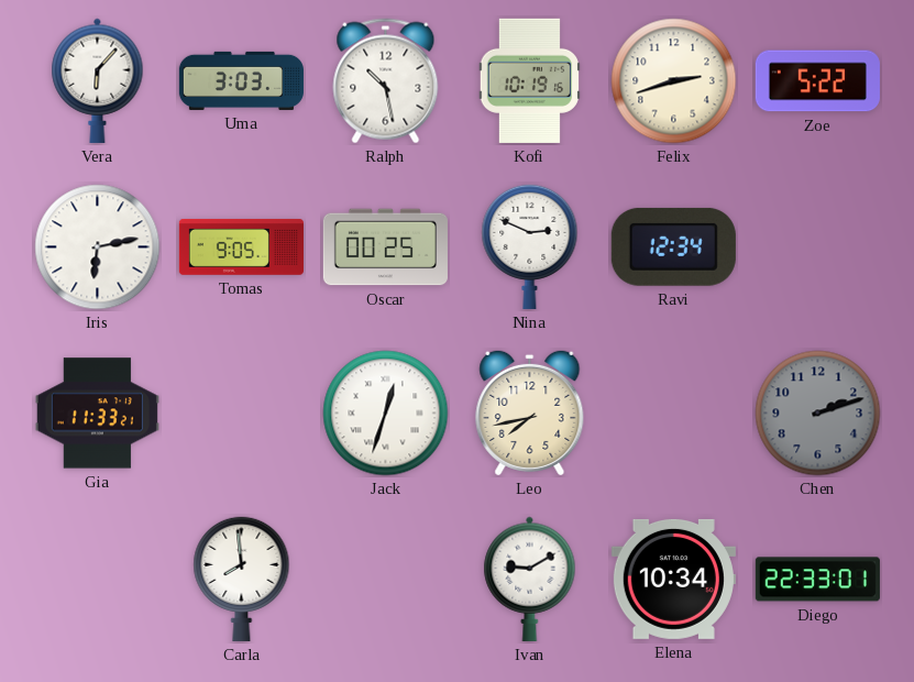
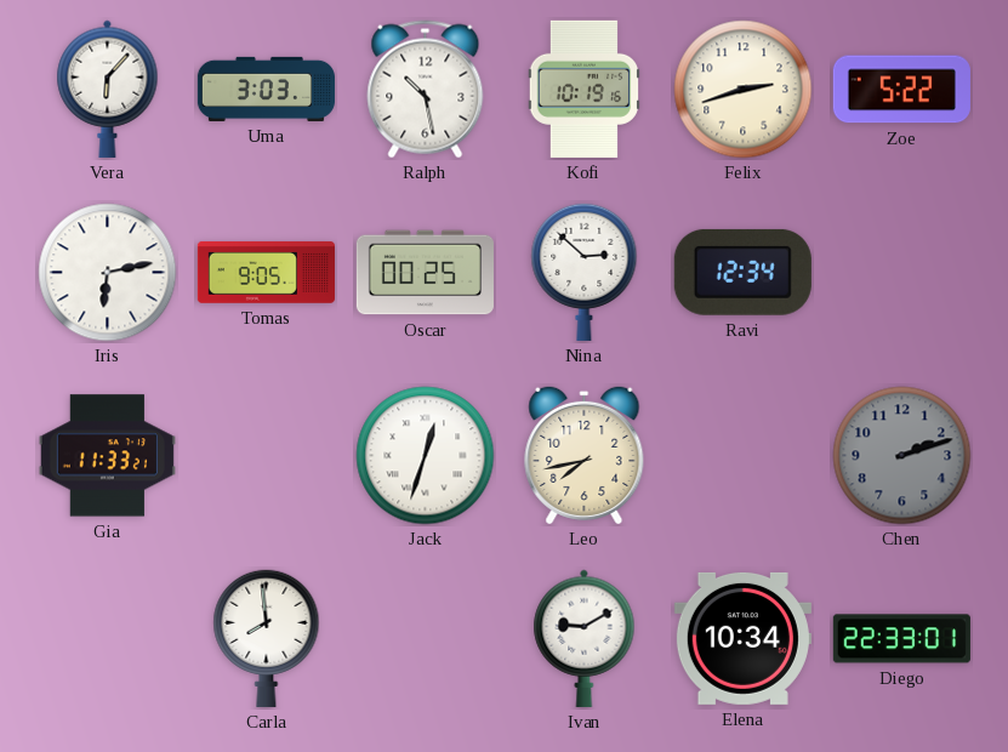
Nina: 2:49 -> 2:52
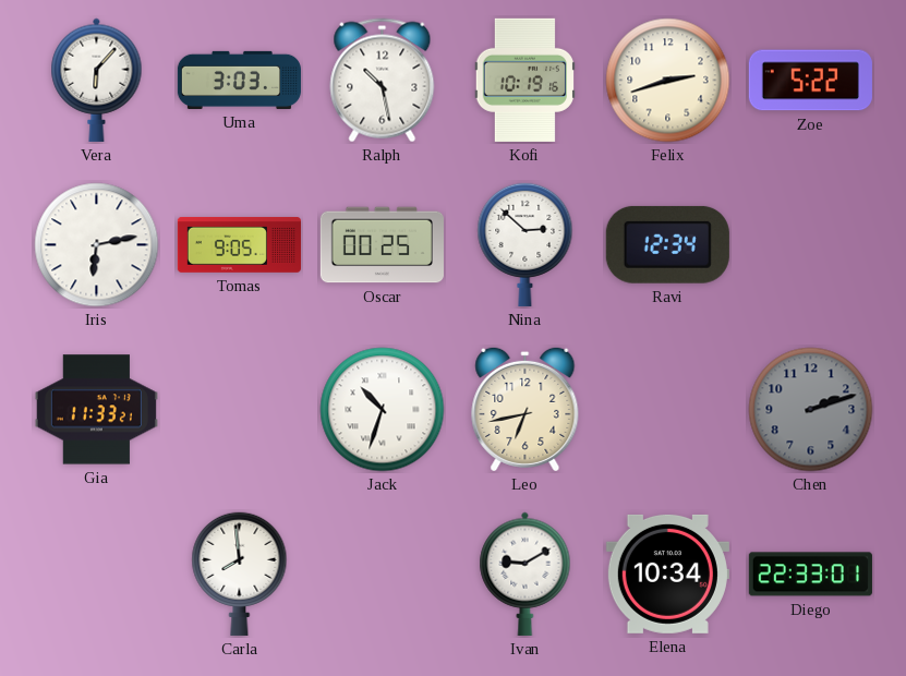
Jack: 12:33 -> 10:33
Leo: 7:43 -> 6:43
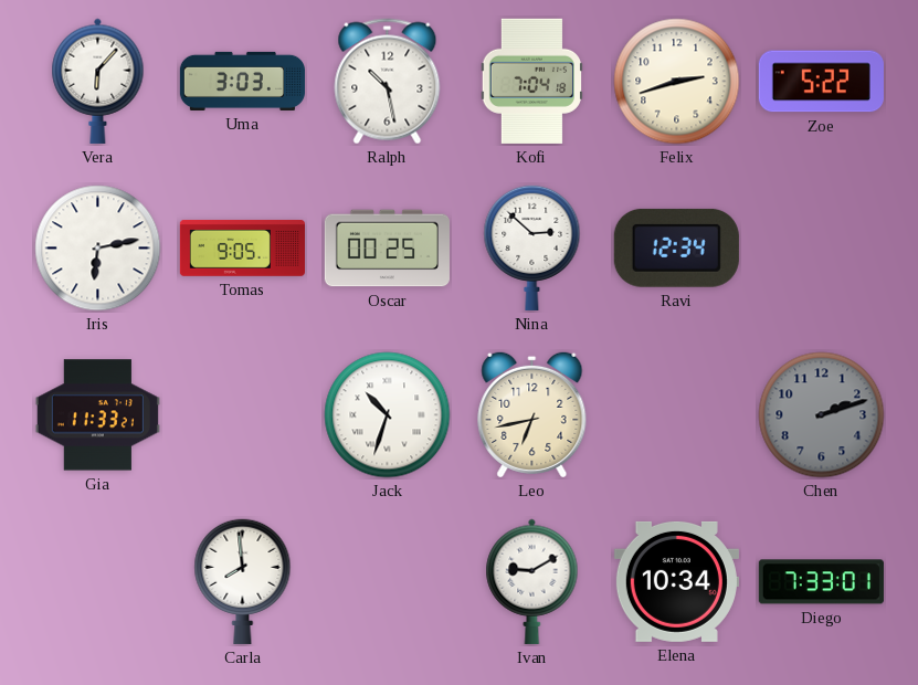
Kofi: 10:19 -> 7:04
Diego: 22:33 -> 7:33
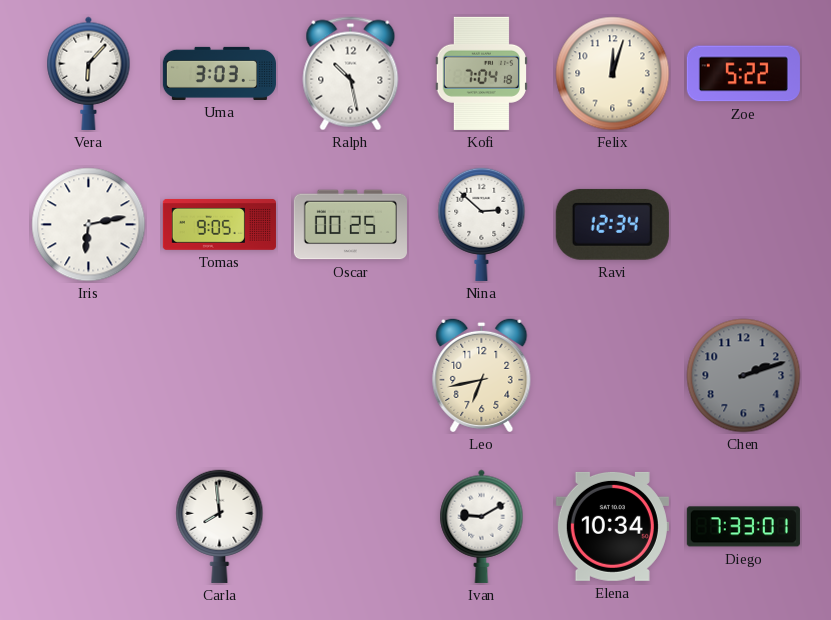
Felix: 2:42 -> 12:03
Gia: 11:33 -> none
Jack: 10:33 -> none
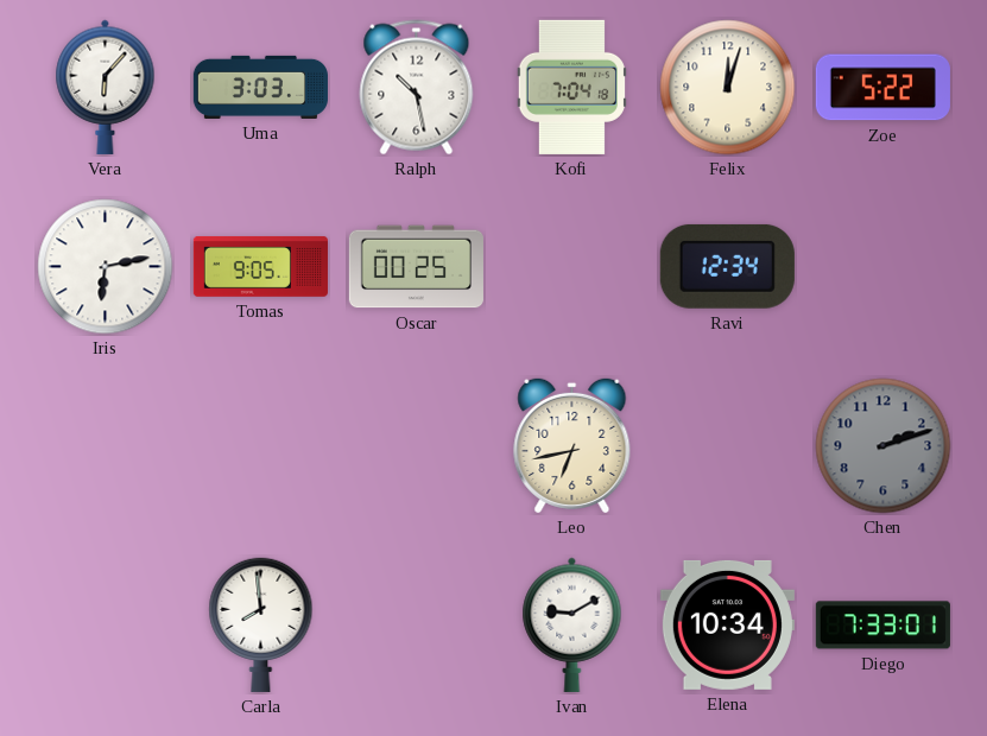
Nina: 2:52 -> none
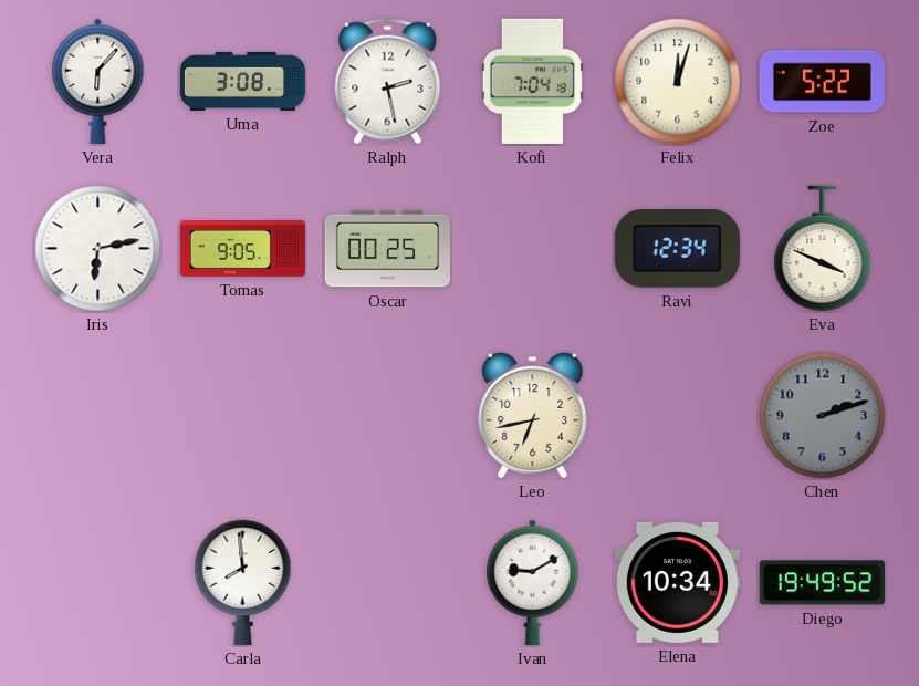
Uma: 3:03 -> 3:08
Ralph: 10:28 -> 2:28
Eva: none -> 3:49
Diego: 7:33 -> 19:49
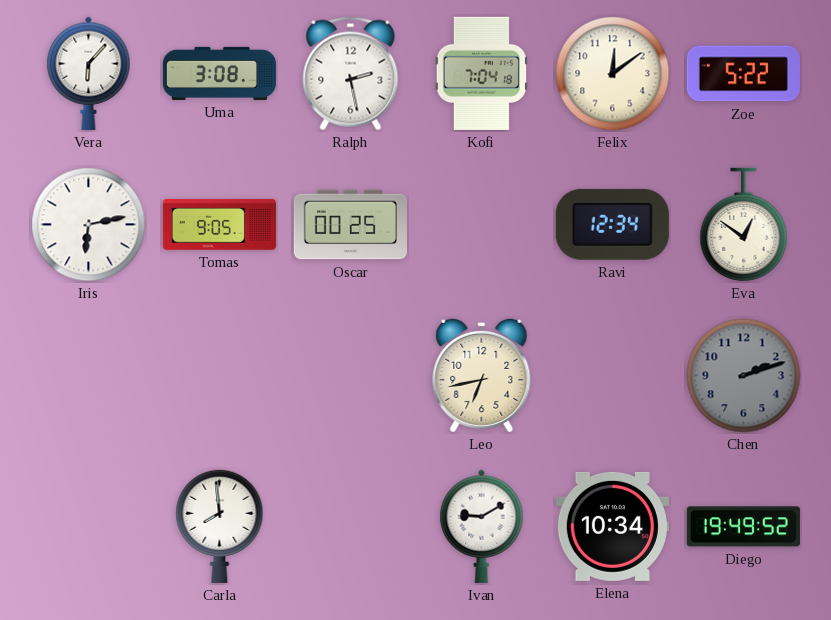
Felix: 12:03 -> 12:09
Eva: 3:49 -> 12:51
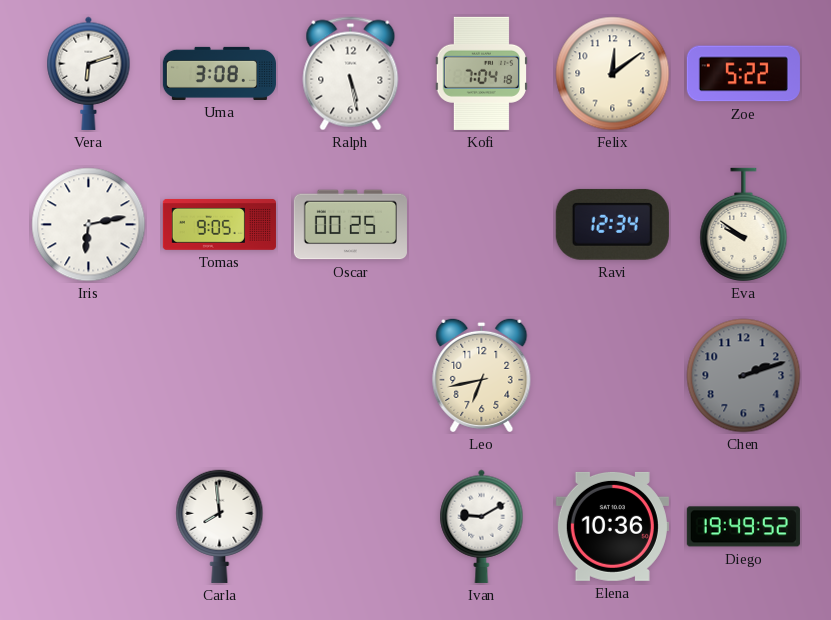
Vera: 6:07 -> 6:12
Ralph: 2:28 -> 5:28
Eva: 12:51 -> 9:51
Elena: 10:34 -> 10:36
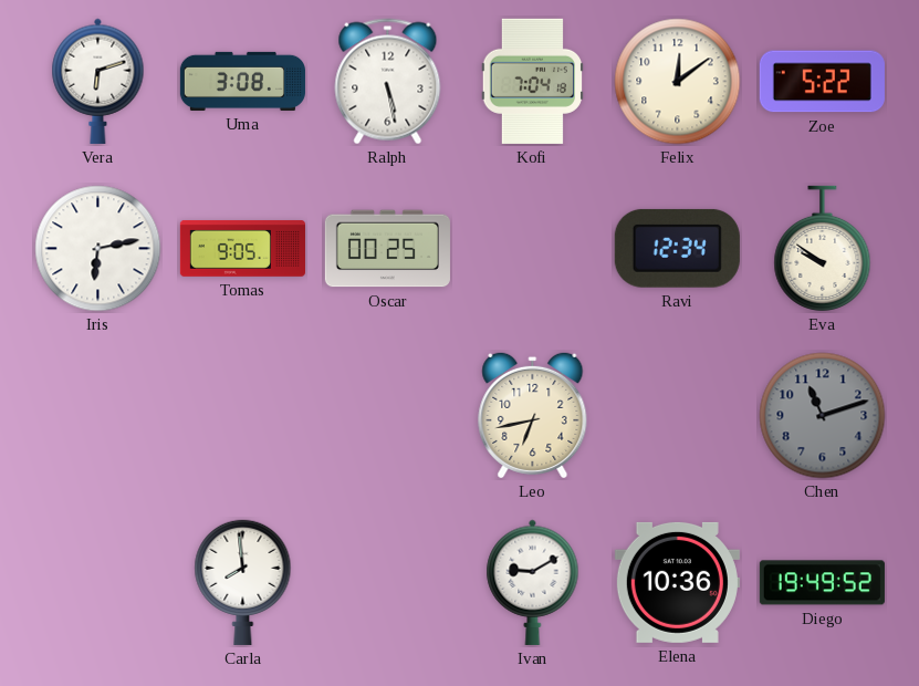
Chen: 2:12 -> 11:12
